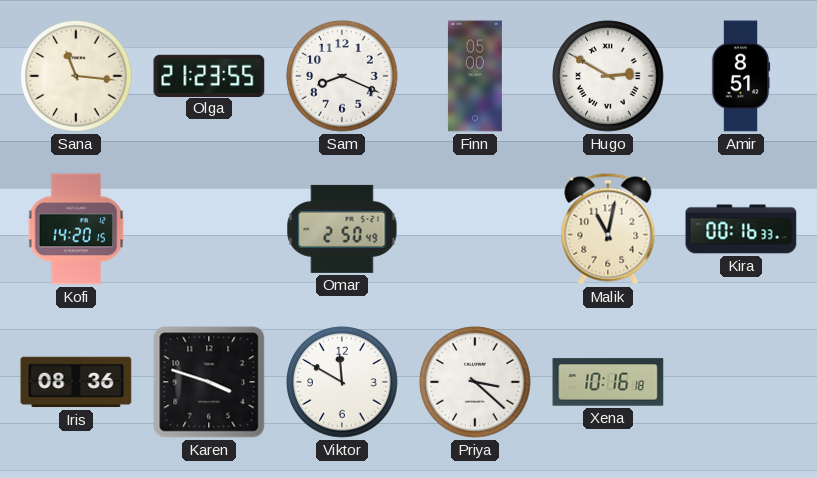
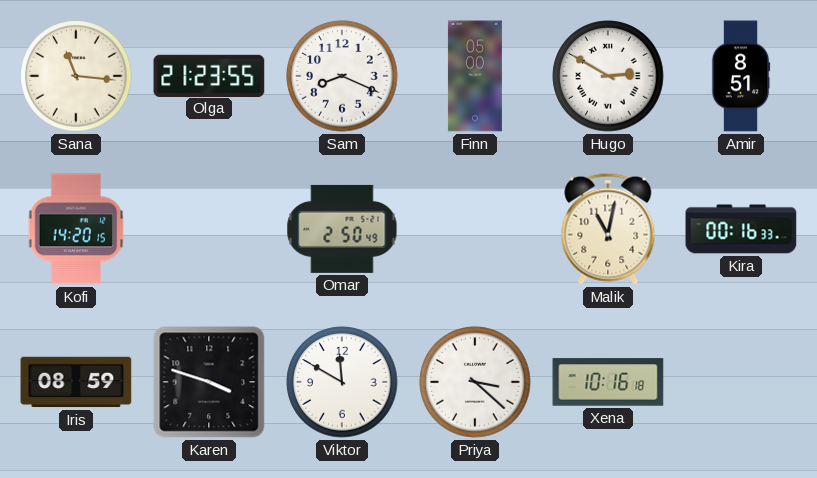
Iris: 08:36 -> 08:59
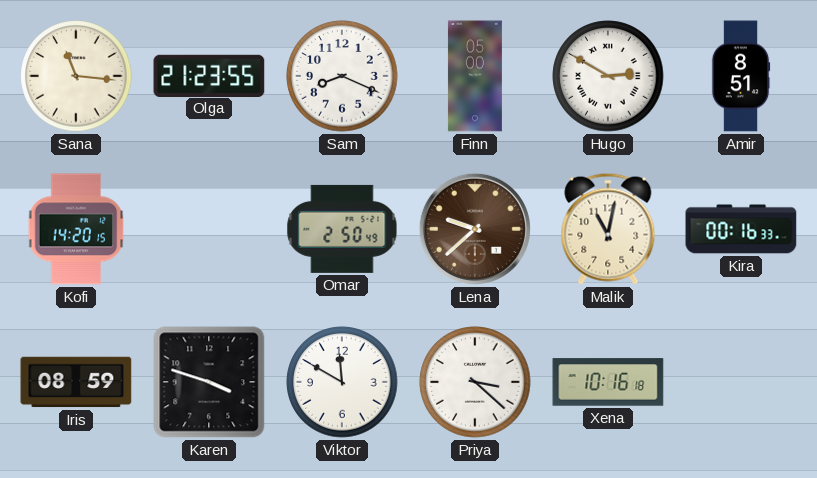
Lena: none -> 9:38
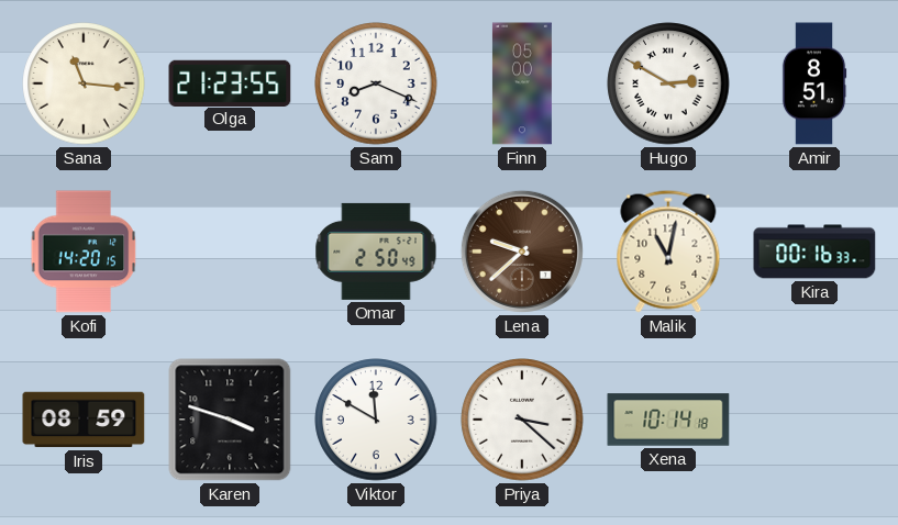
Xena: 10:16 -> 10:14
